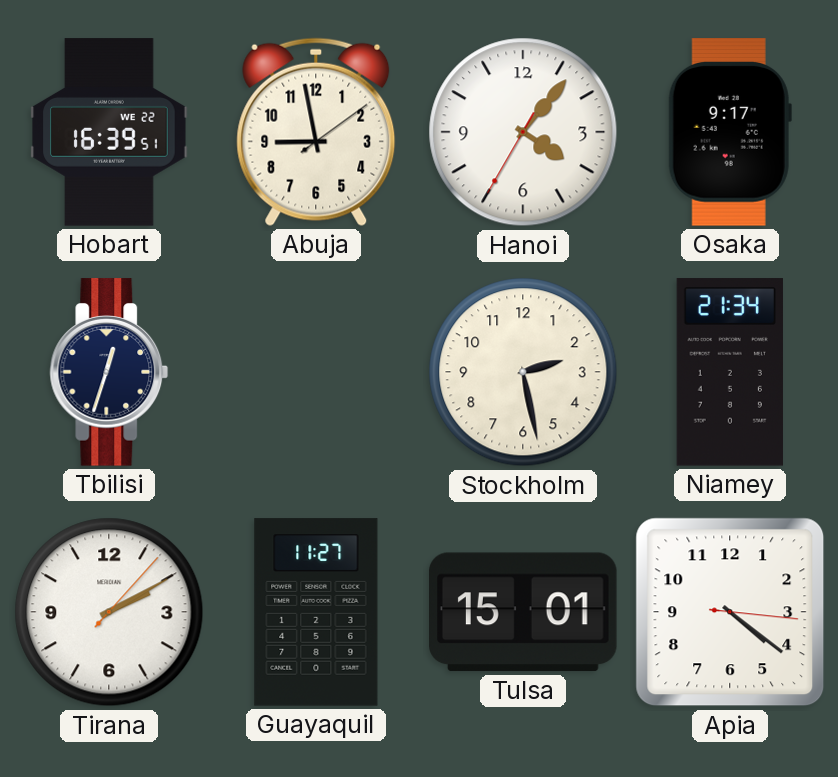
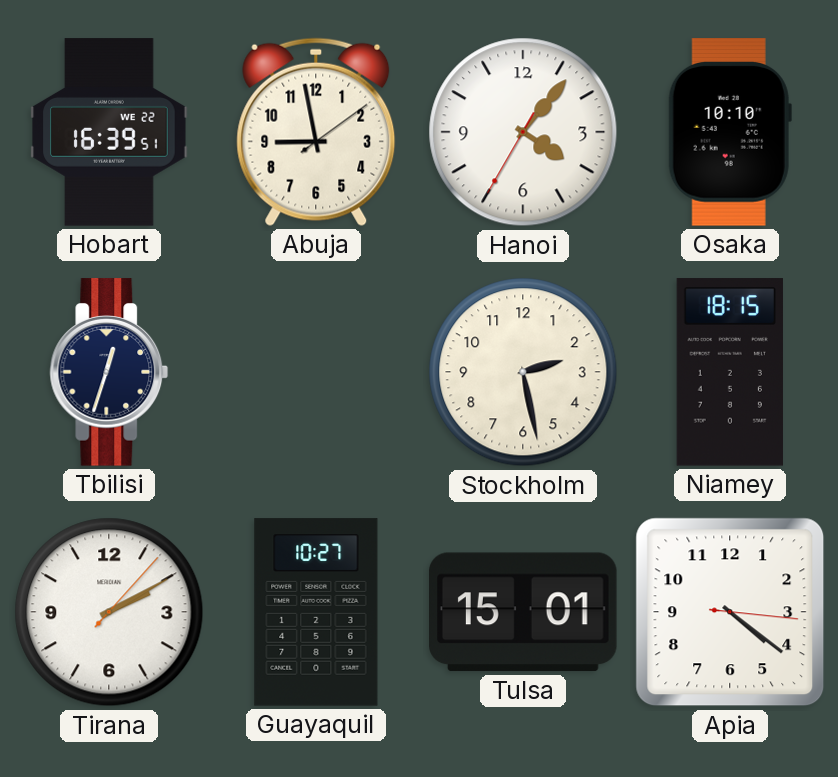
Osaka: 9:17 -> 10:10
Niamey: 21:34 -> 18:15
Guayaquil: 11:27 -> 10:27
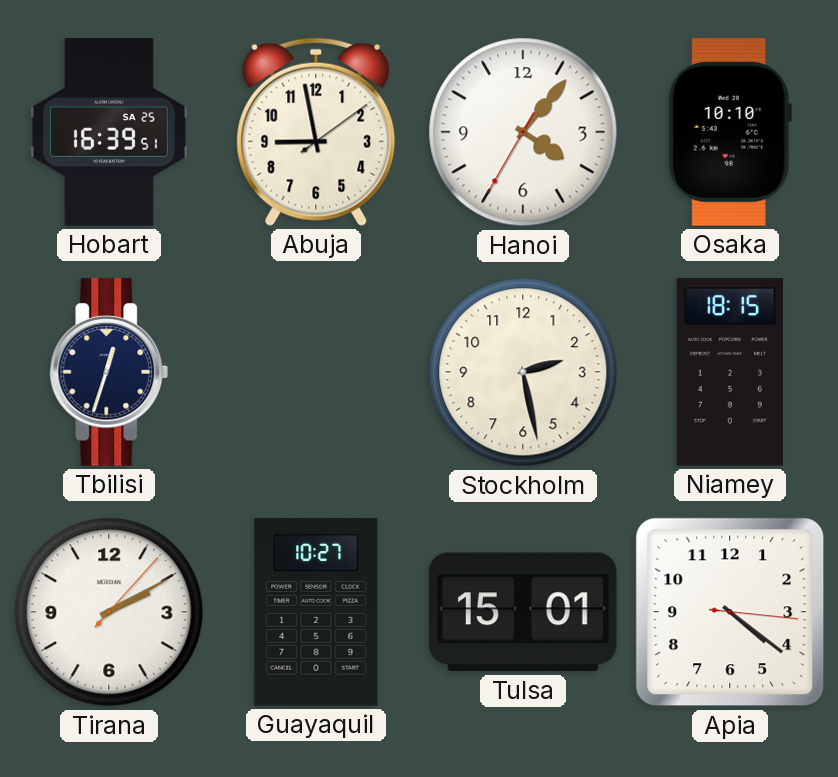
Hobart date: WE 22 -> SA 25
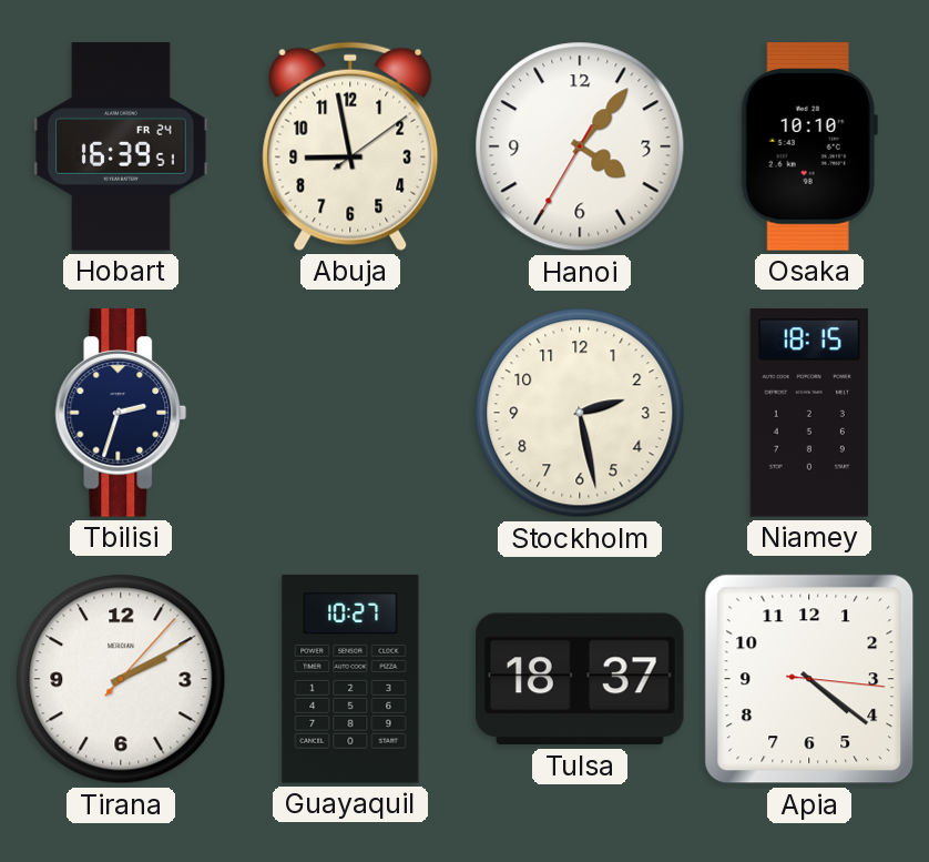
Hobart date: SA 25 -> FR 24
Tbilisi: 12:33 -> 2:33
Tulsa: 15:01 -> 18:37
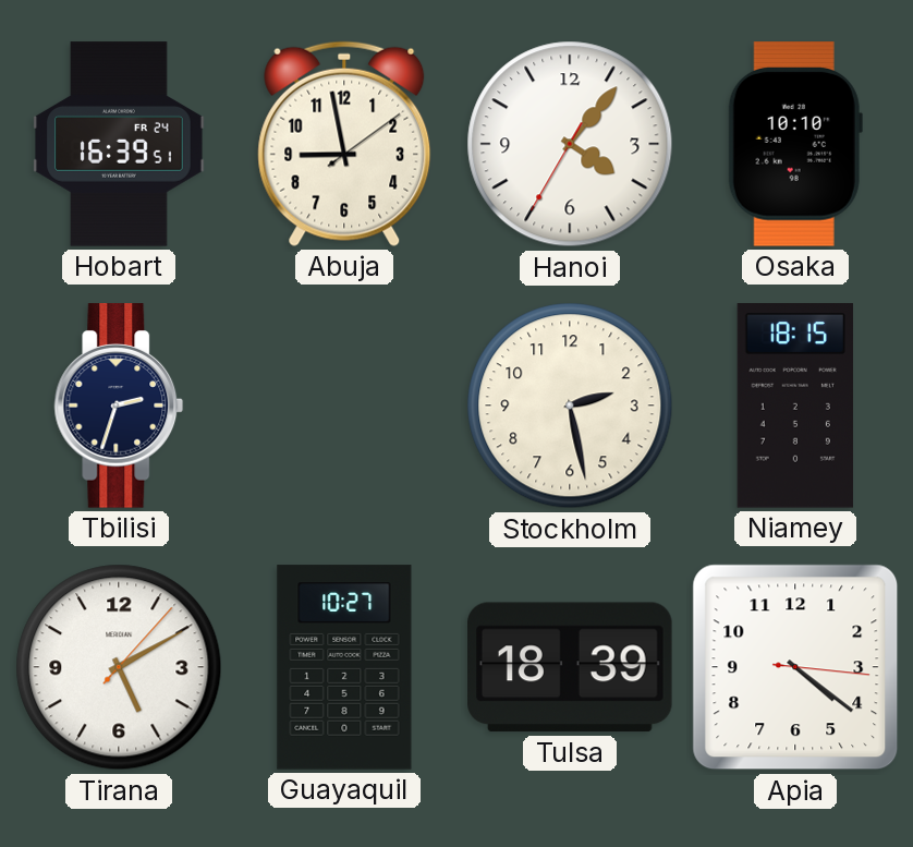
Tirana: 2:10 -> 5:10
Tulsa: 18:37 -> 18:39
